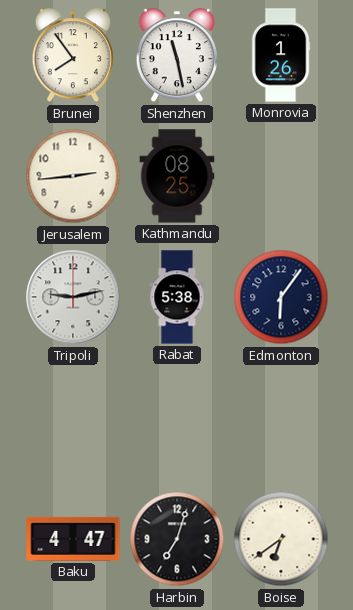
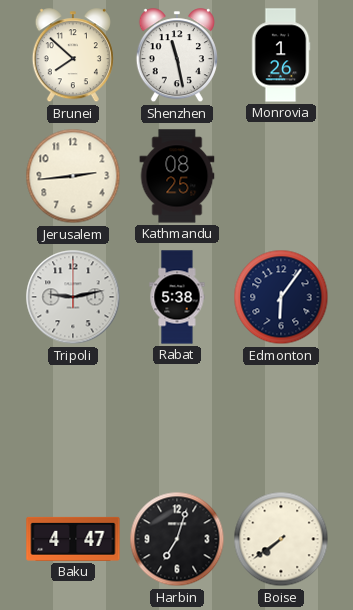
Brunei: 7:54 -> 7:52
Boise: 6:39 -> 7:39
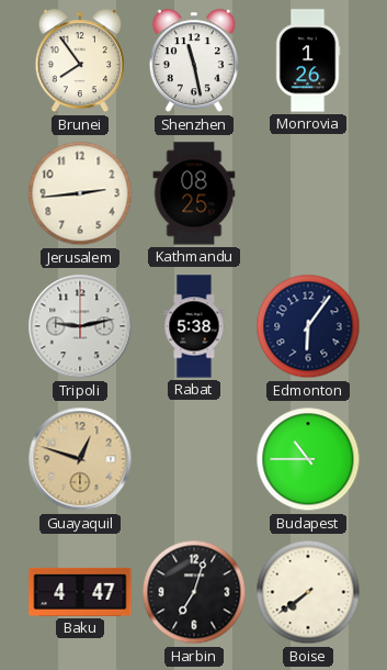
Brunei: 7:52 -> 7:54
Guayaquil: none -> 12:48
Budapest: none -> 10:45
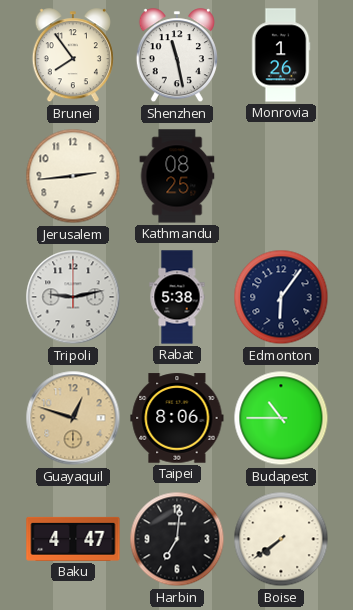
Taipei: none -> 8:06
Harbin: 7:03 -> 7:01
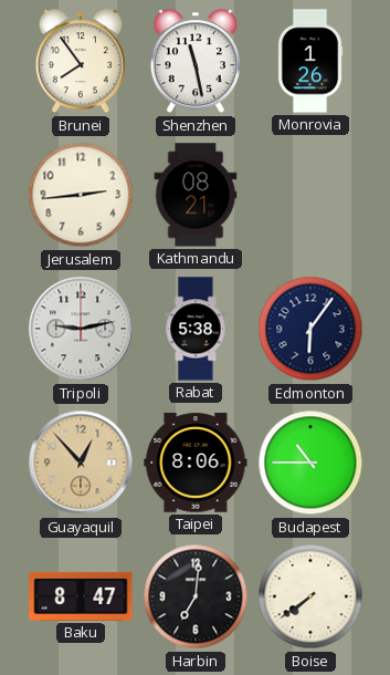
Kathmandu: 08:25 -> 08:21
Guayaquil: 12:48 -> 12:53
Baku: 4:47 -> 8:47
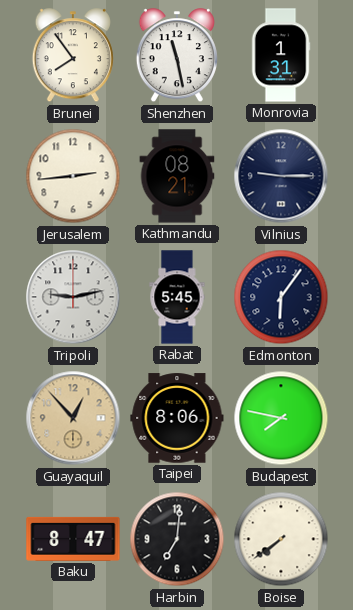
Monrovia: 1:26 -> 1:31
Vilnius: none -> 9:15
Rabat: 5:38 -> 5:45
Budapest: 10:45 -> 7:47
